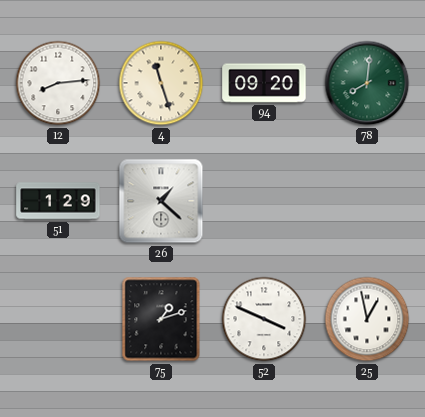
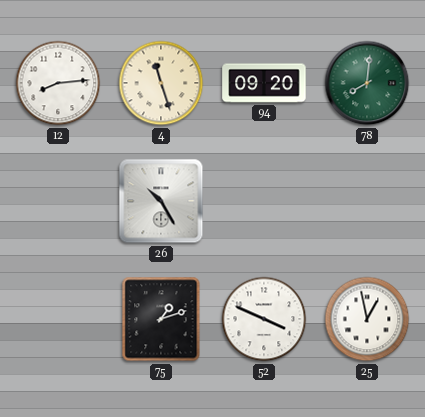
51: 1:29 -> none
26: 1:22 -> 10:25
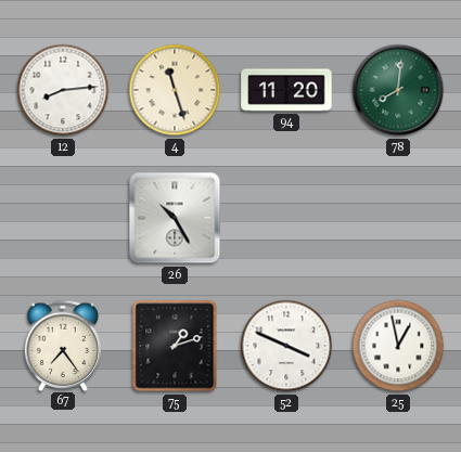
94: 09:20 -> 11:20
67: none -> 7:24
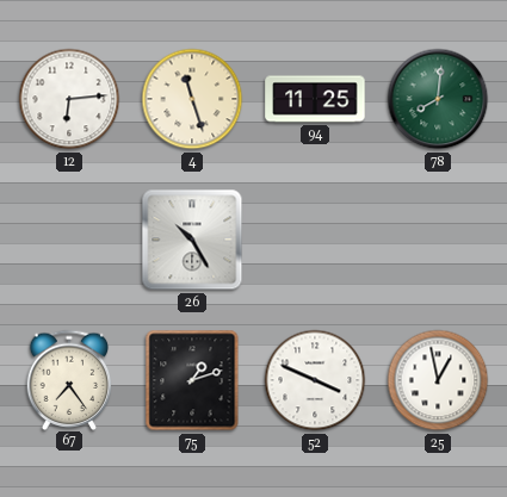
12: 8:14 -> 6:14
94: 11:20 -> 11:25
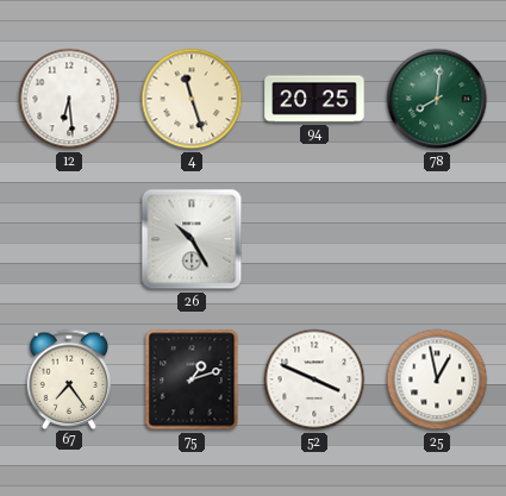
12: 6:14 -> 6:29
94: 11:25 -> 20:25
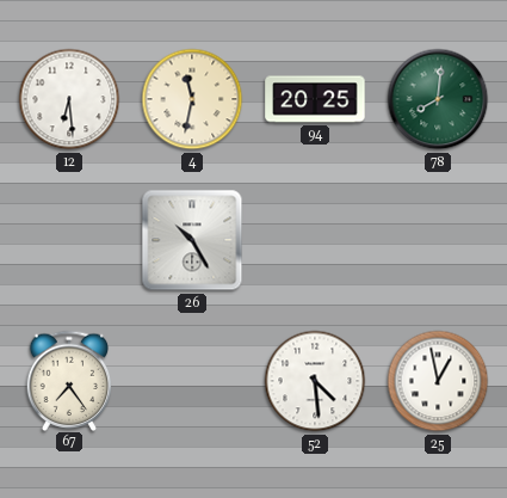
4: 11:27 -> 11:32
75: 1:12 -> none
52: 3:49 -> 4:29
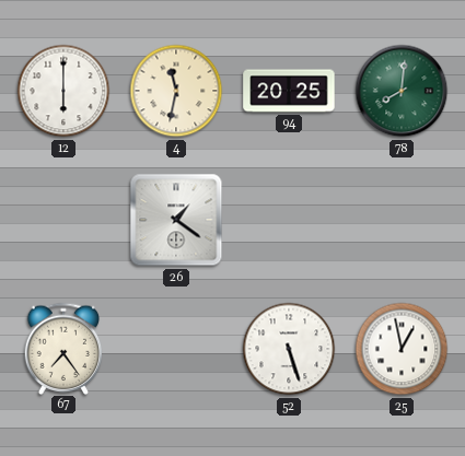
12: 6:29 -> 6:00
26: 10:25 -> 1:21
52: 4:29 -> 5:27
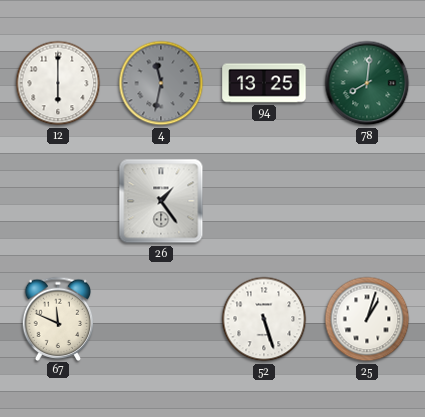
4 dial: cream -> grey
94: 20:25 -> 13:25
26: 1:21 -> 1:24
67: 7:24 -> 11:49
25: 12:58 -> 1:03
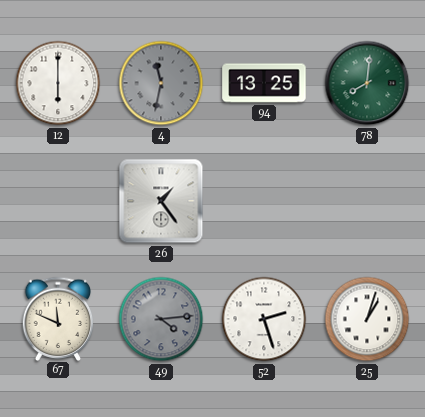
49: none -> 4:14
52: 5:27 -> 2:27
